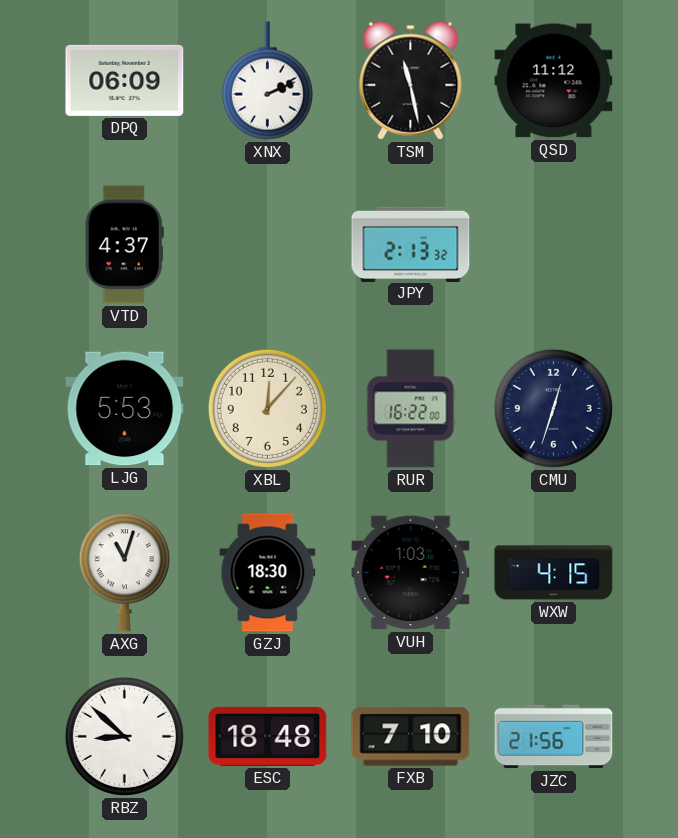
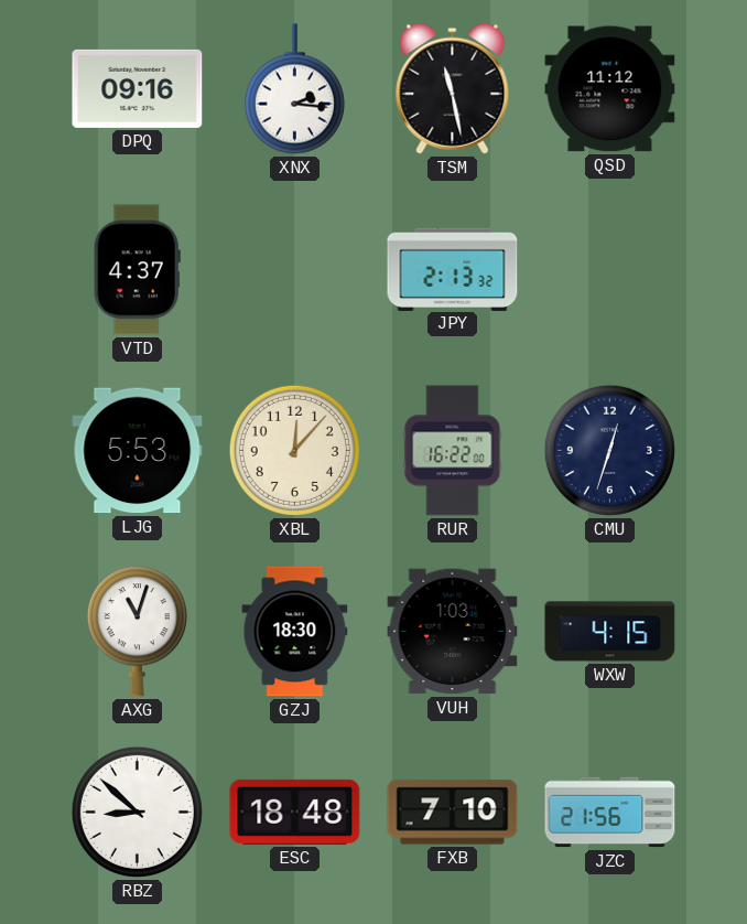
DPQ: 06:09 -> 09:16
XNX: 2:11 -> 2:16
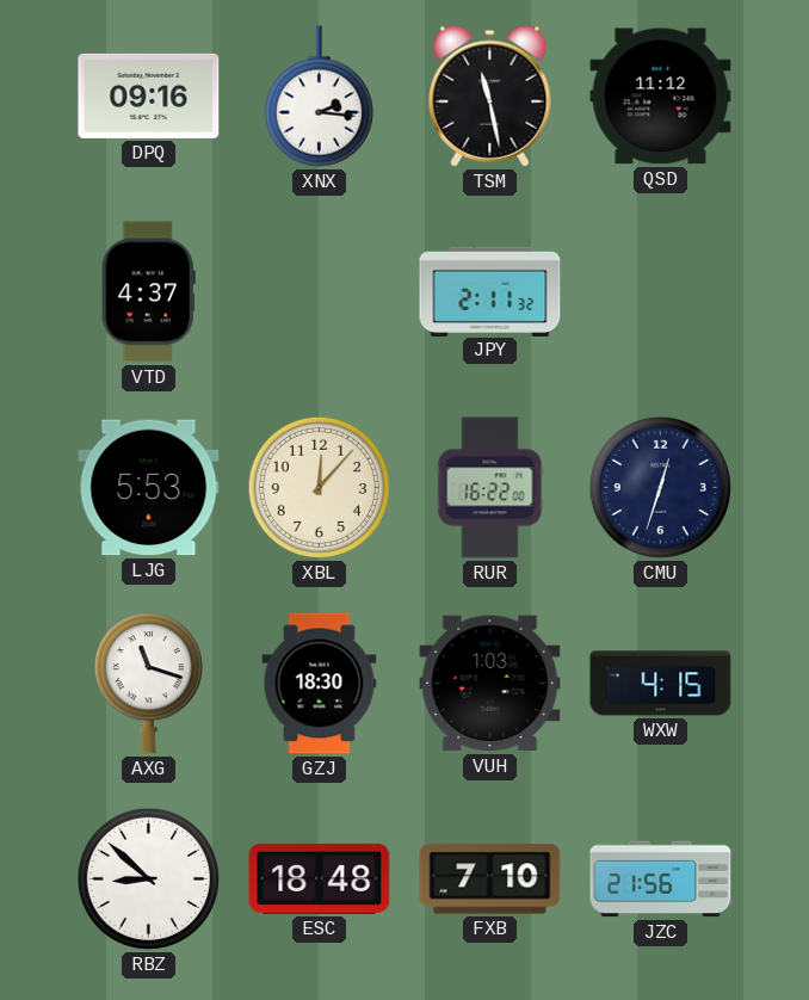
JPY: 2:13 -> 2:11
AXG: 11:03 -> 11:18
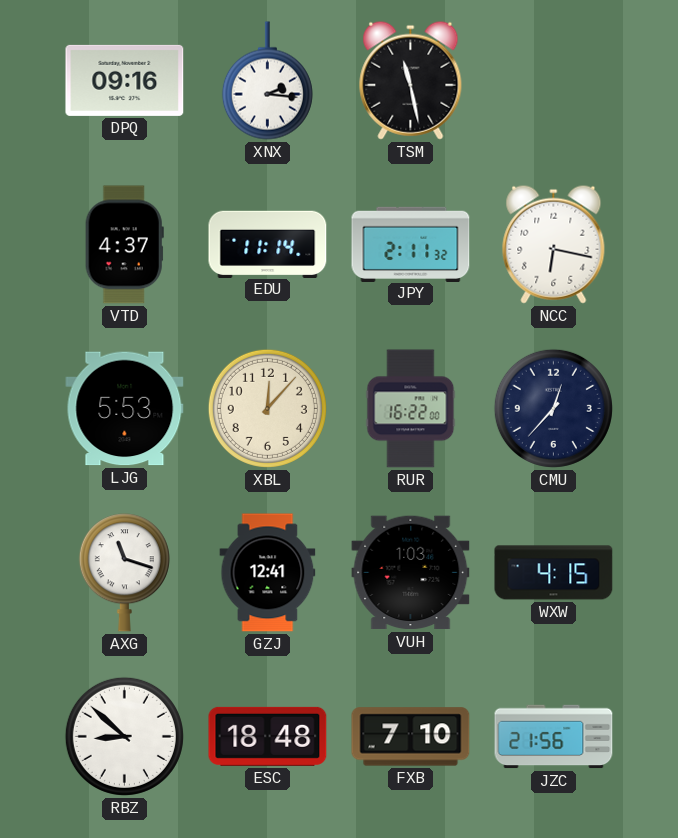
QSD: 11:12 -> none
EDU: none -> 11:14
NCC: none -> 6:17
CMU: 12:33 -> 12:37
GZJ: 18:30 -> 12:41
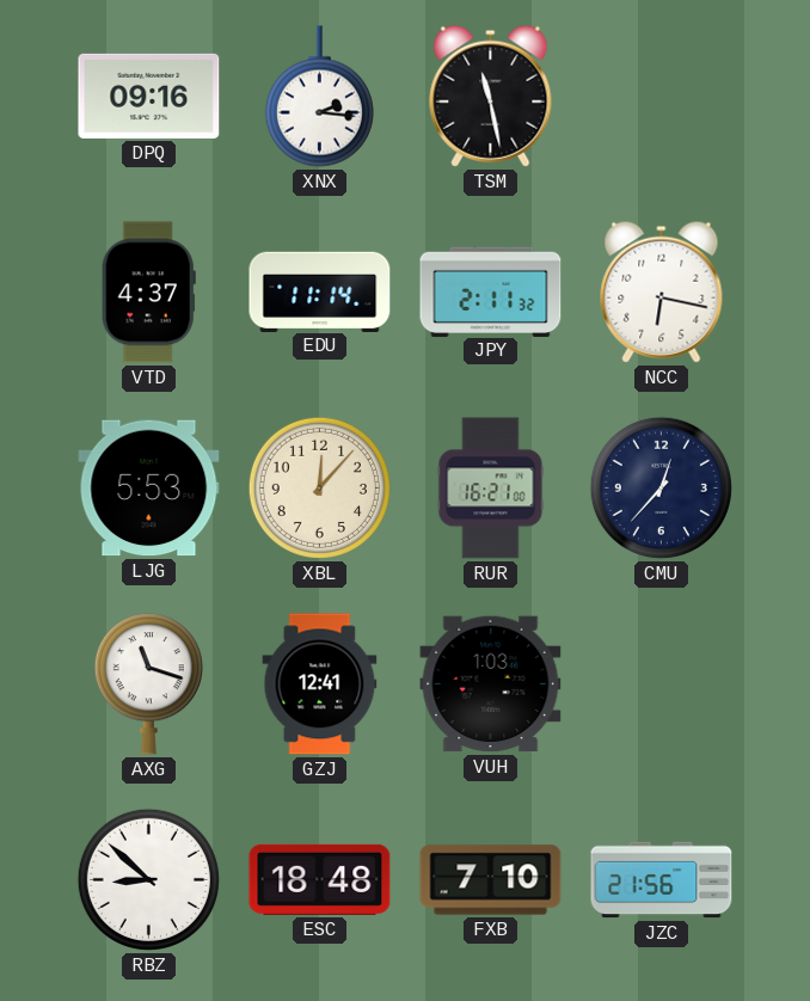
RUR: 16:22 -> 16:21
WXW: 4:15 -> none
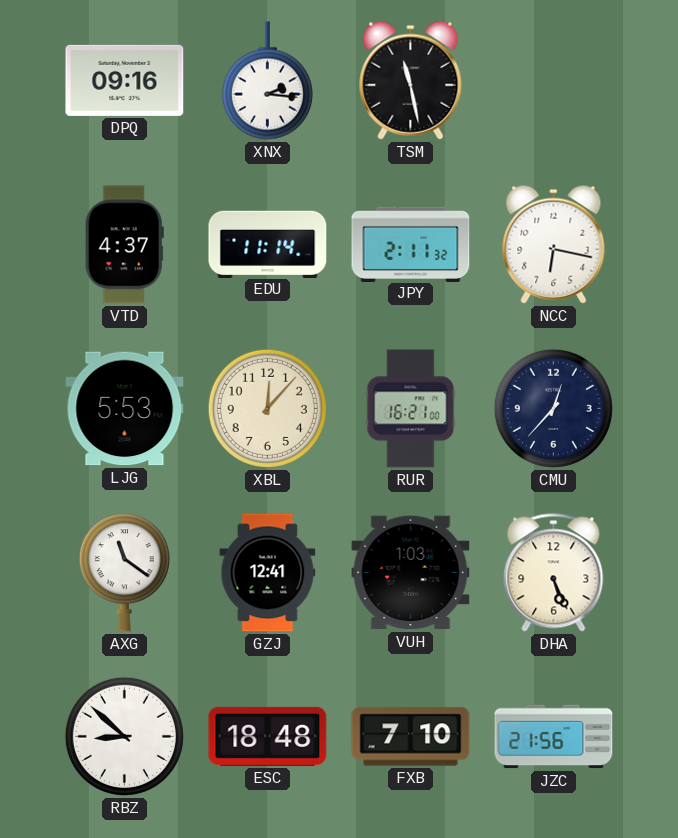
AXG: 11:18 -> 11:21
DHA: none -> 5:26
